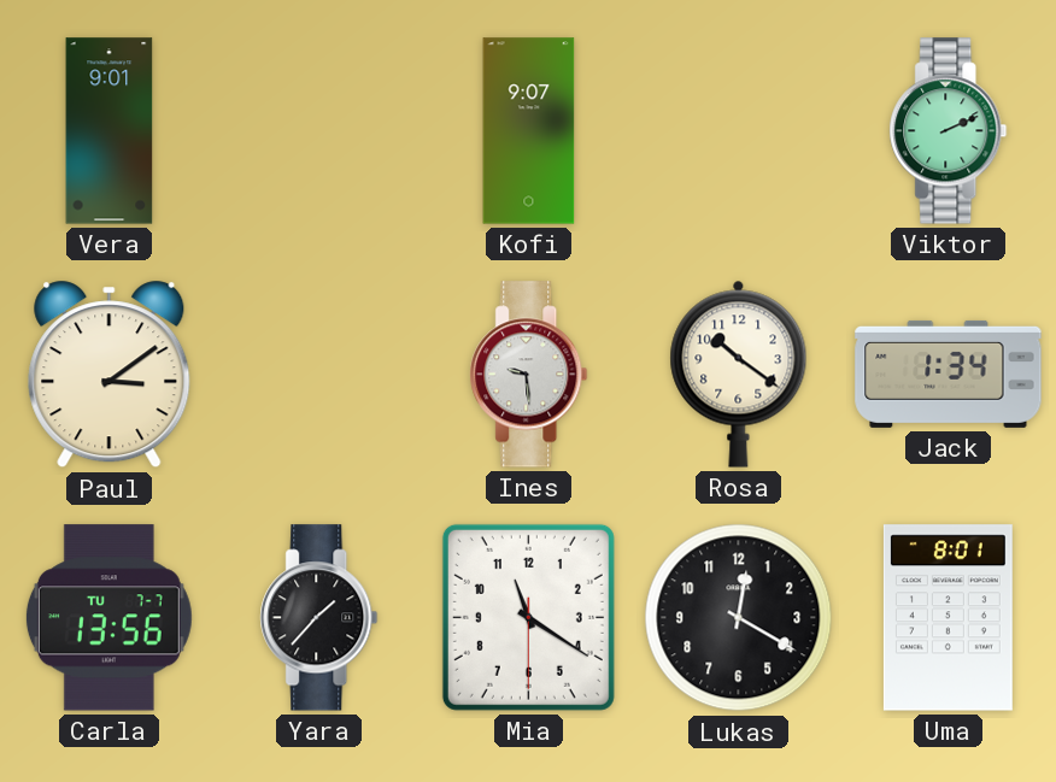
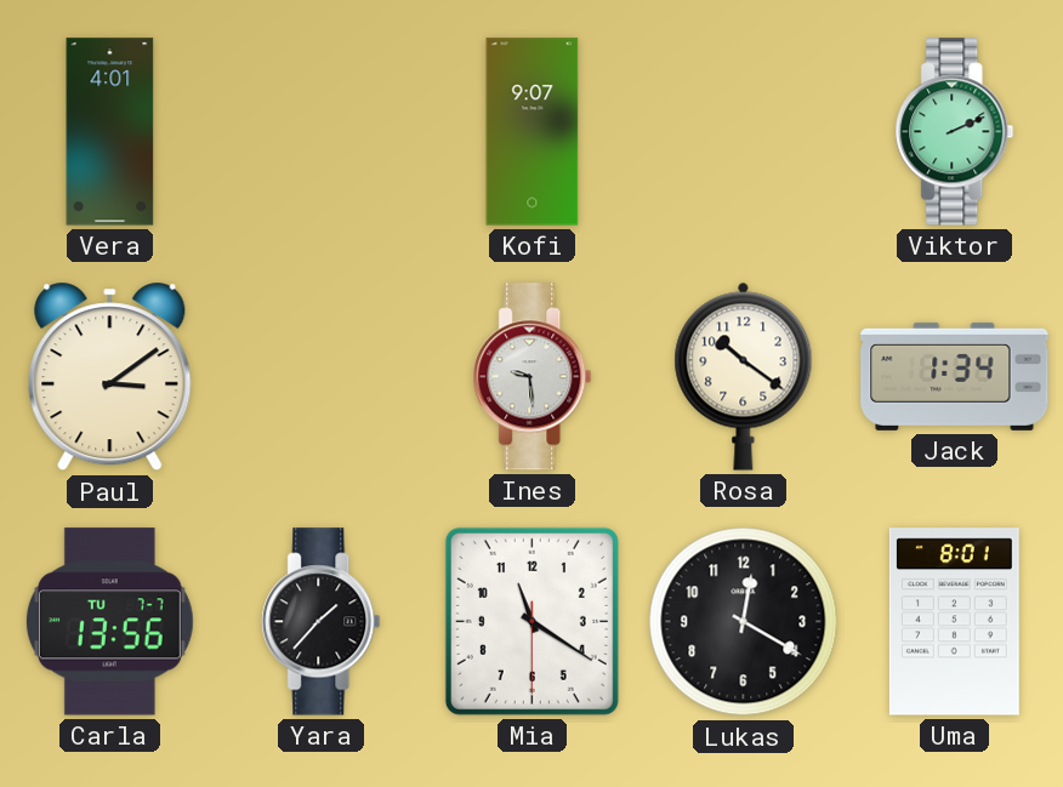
Vera: 9:01 -> 4:01
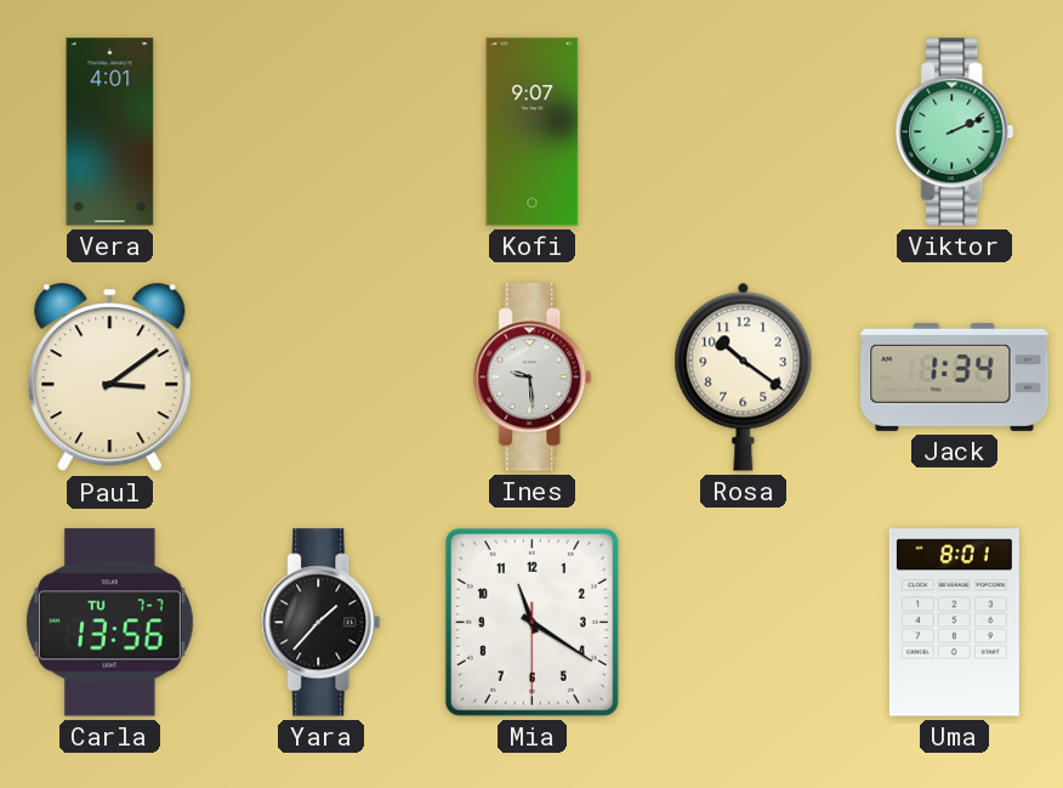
Lukas: 12:20 -> none
